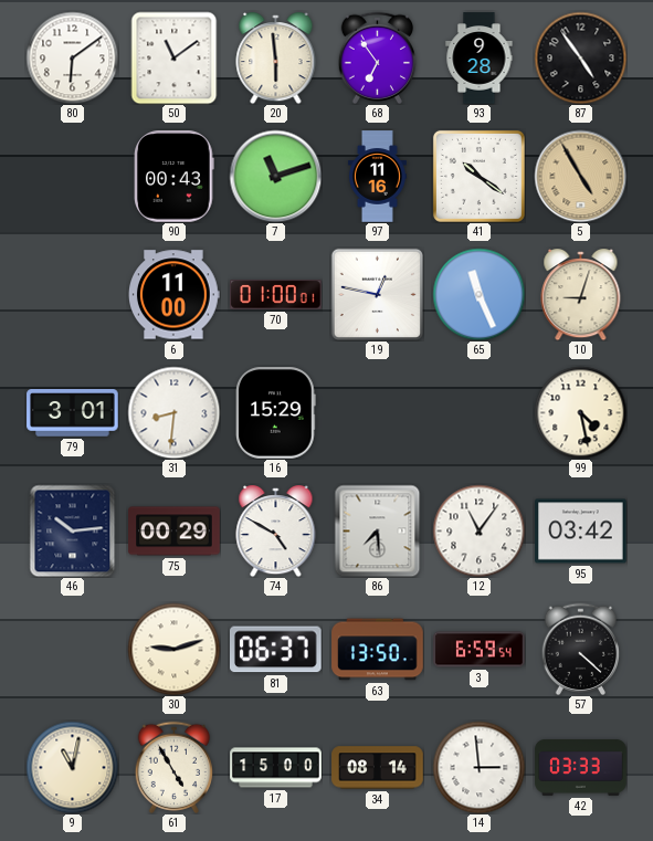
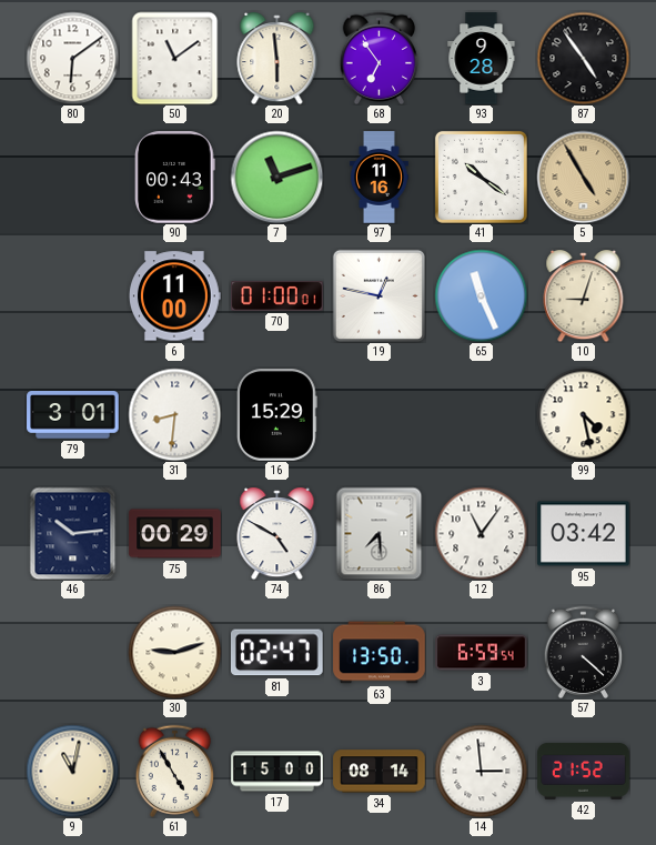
81: 06:37 -> 02:47
42: 03:33 -> 21:52
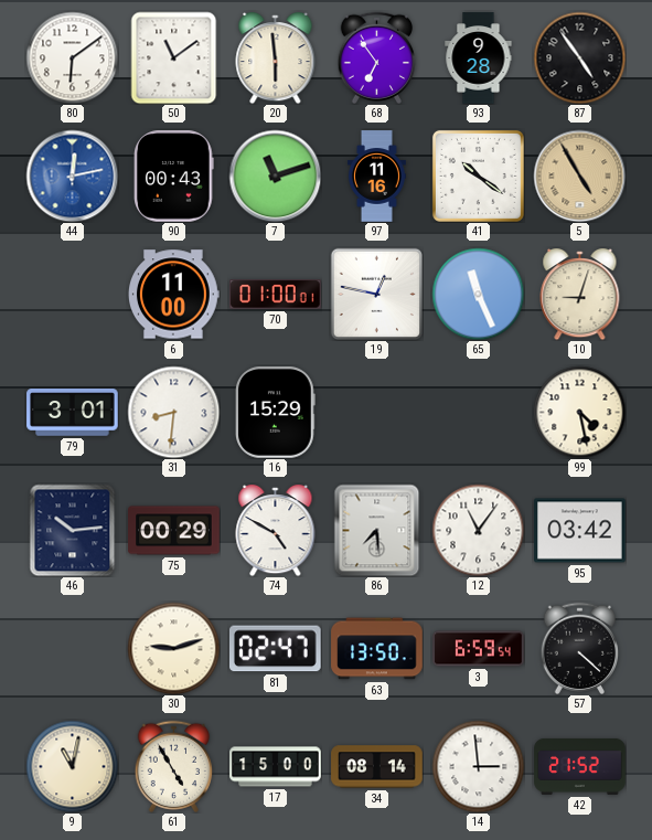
44: none -> 12:13
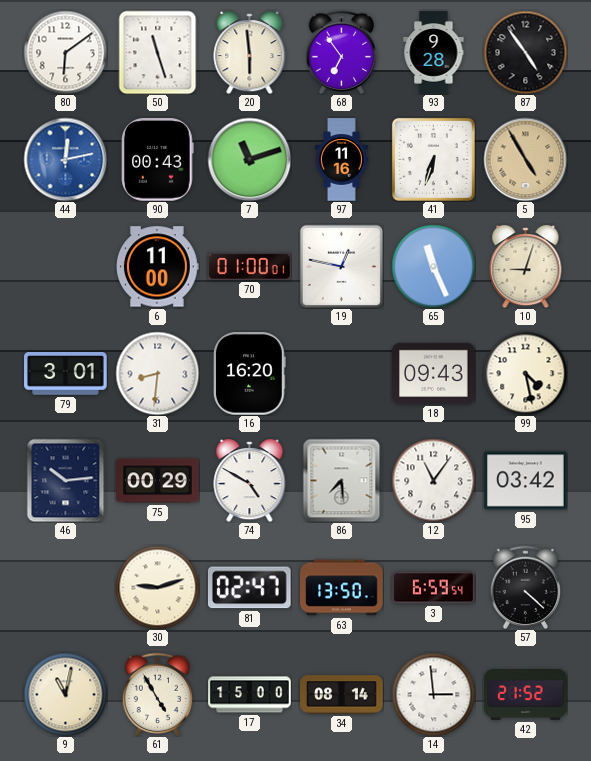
50: 11:09 -> 11:27
41: 10:21 -> 6:33
16: 15:29 -> 16:20
18: none -> 09:43
